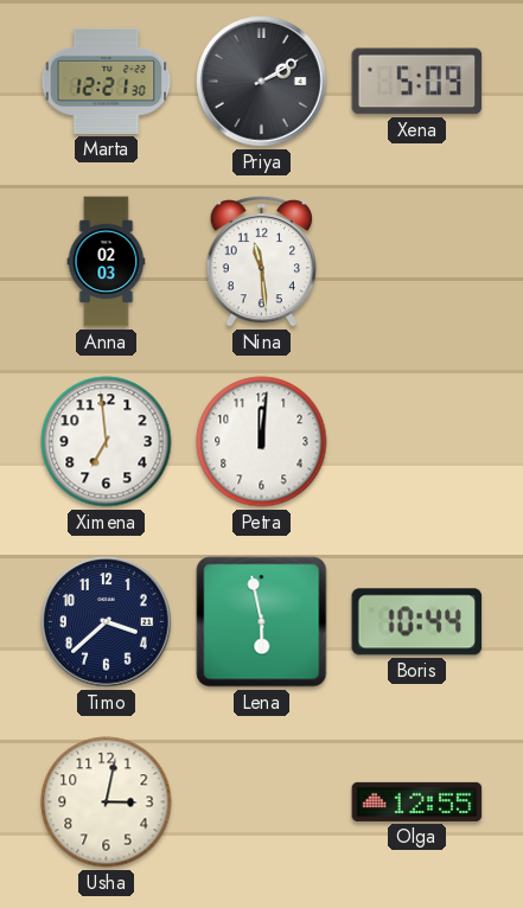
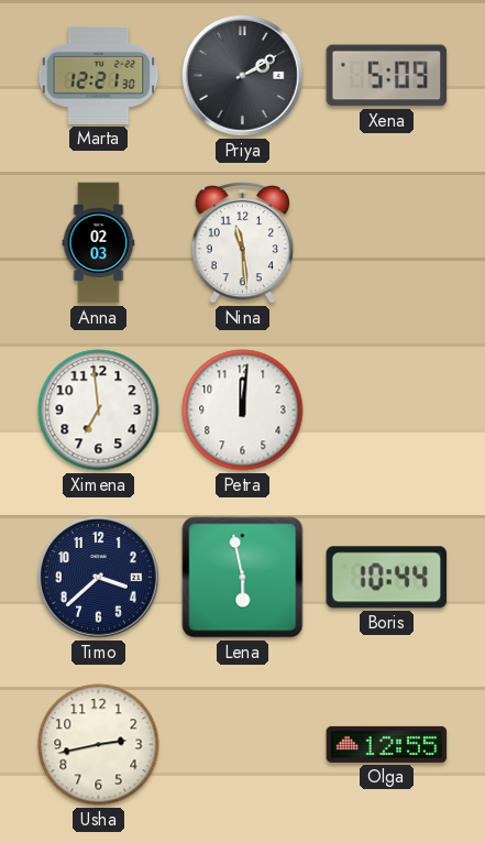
Usha: 3:02 -> 2:43
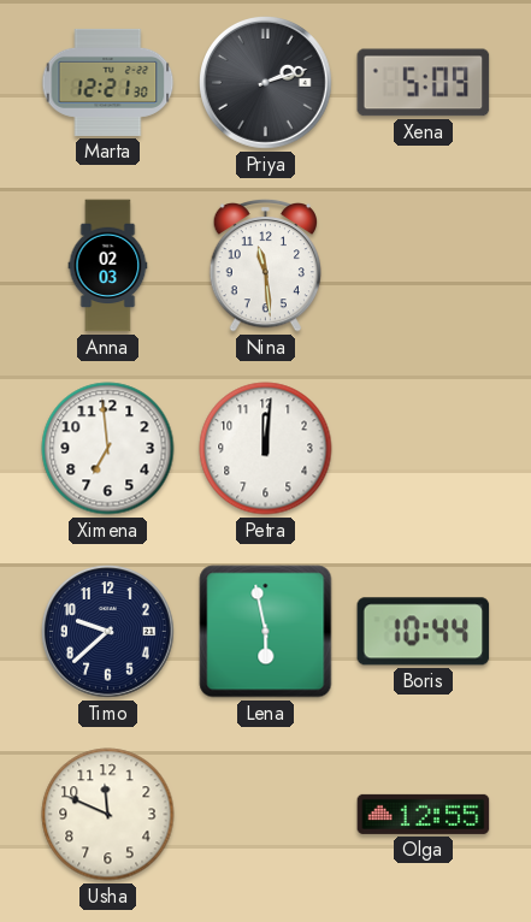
Priya: 2:10 -> 2:12
Timo: 3:38 -> 9:38
Usha: 2:43 -> 11:49
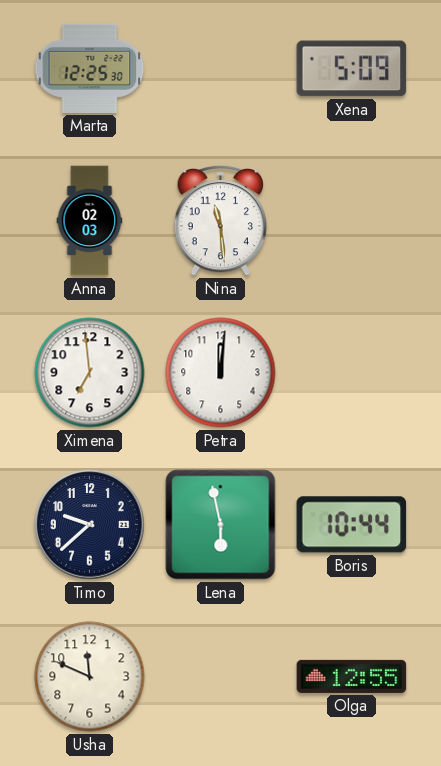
Marta: 12:21 -> 12:25
Priya: 2:12 -> none
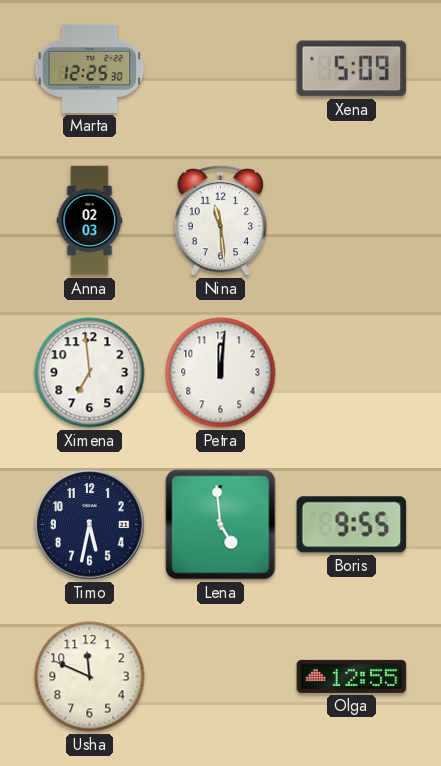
Timo: 9:38 -> 5:32
Lena: 5:58 -> 4:59
Boris: 10:44 -> 9:55
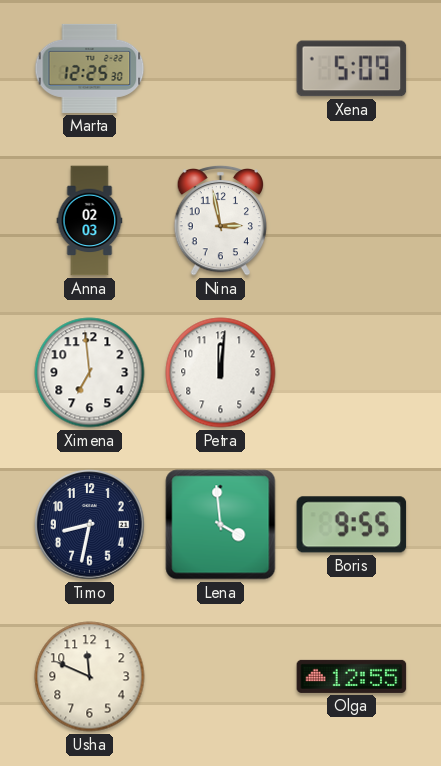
Nina: 11:29 -> 2:58
Timo: 5:32 -> 8:32
Lena: 4:59 -> 3:59
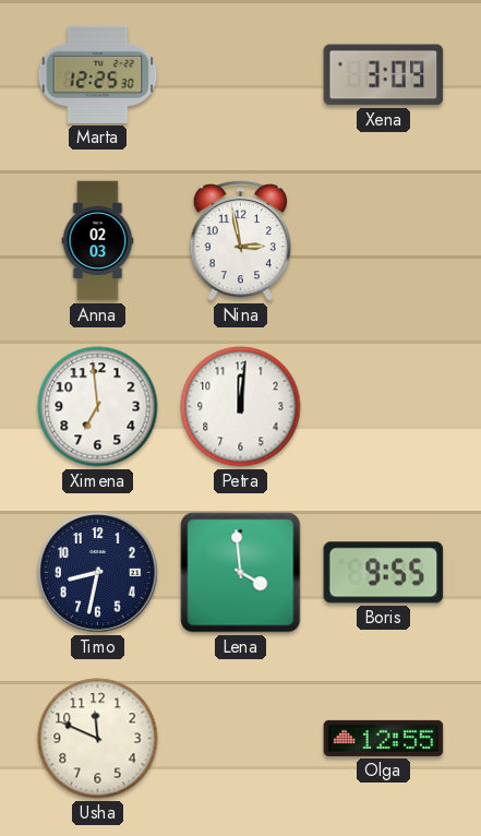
Xena: 5:09 -> 3:09
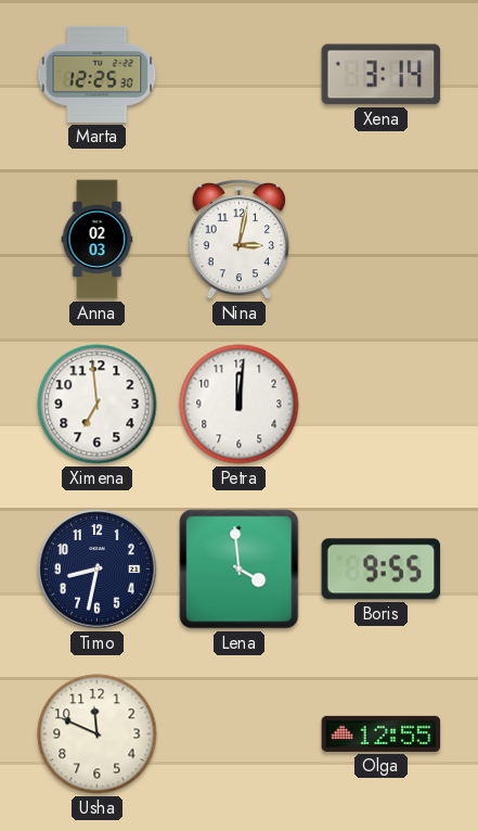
Xena: 3:09 -> 3:14
Nina: 2:58 -> 3:02
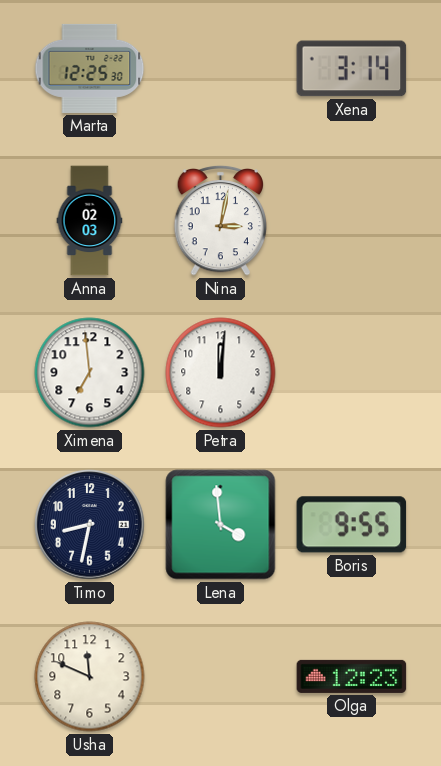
Olga: 12:55 -> 12:23
